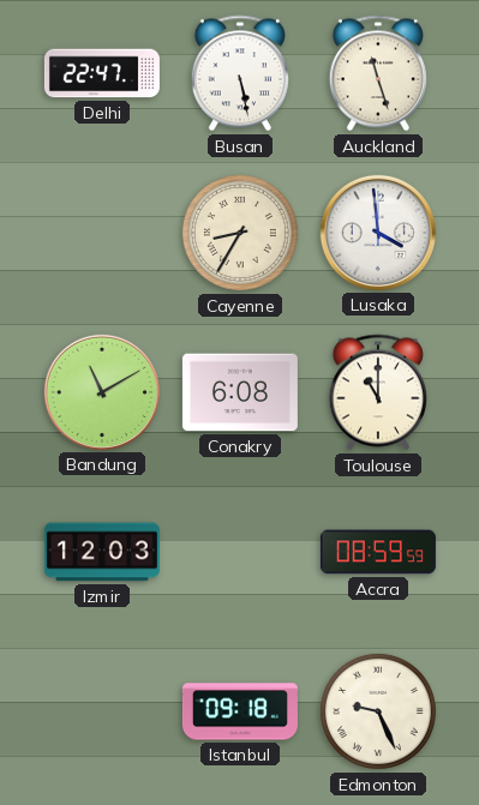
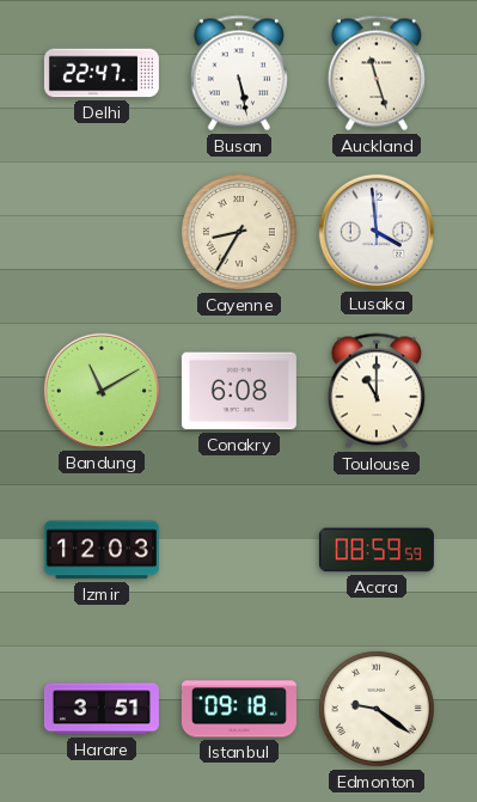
Harare: none -> 3:51
Edmonton: 9:26 -> 9:21
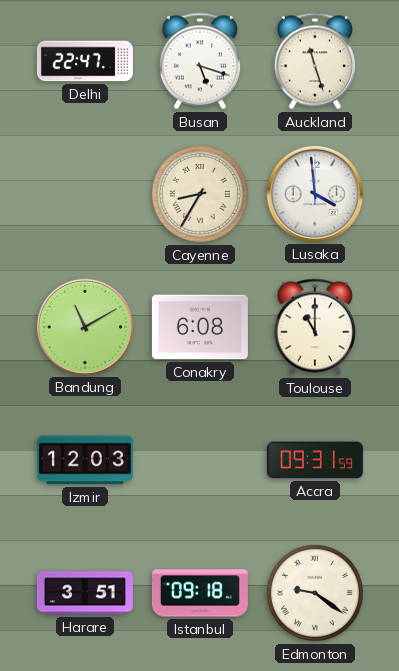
Busan: 5:28 -> 5:18
Accra: 08:59 -> 09:31
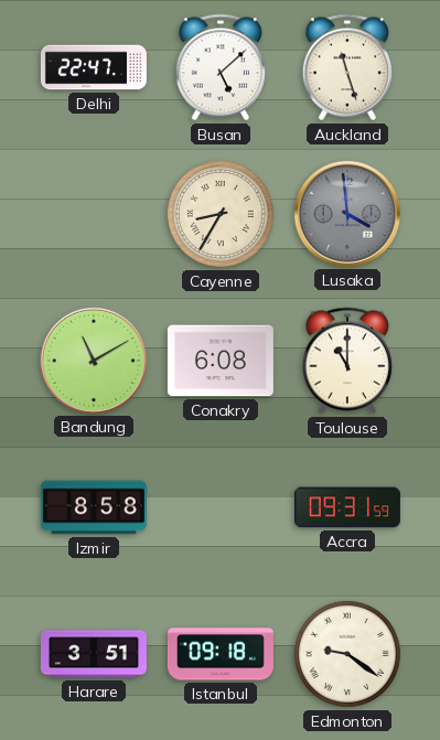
Busan: 5:18 -> 5:08
Lusaka dial: white -> grey
Izmir: 12:03 -> 8:58
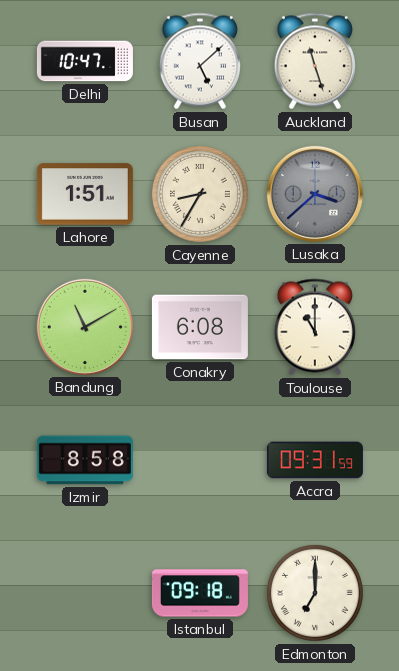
Delhi: 22:47 -> 10:47
Lahore: none -> 1:51
Lusaka: 3:59 -> 3:38
Harare: 3:51 -> none
Edmonton: 9:21 -> 7:00
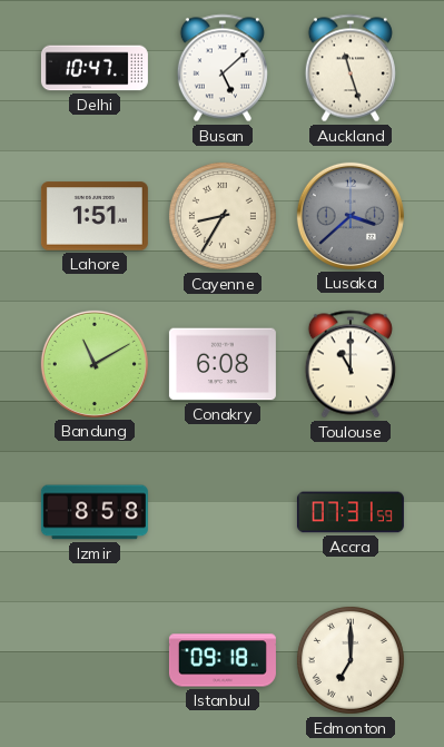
Accra: 09:31 -> 07:31
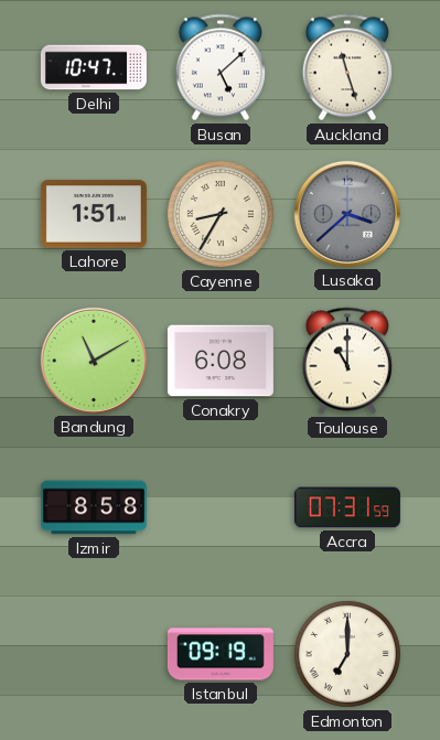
Istanbul: 09:18 -> 09:19
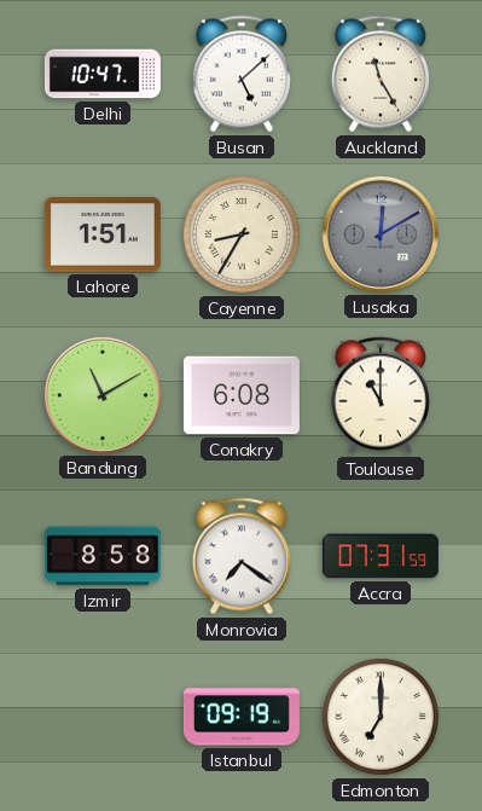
Auckland: 11:27 -> 11:25
Lusaka: 3:38 -> 12:10
Monrovia: none -> 7:21
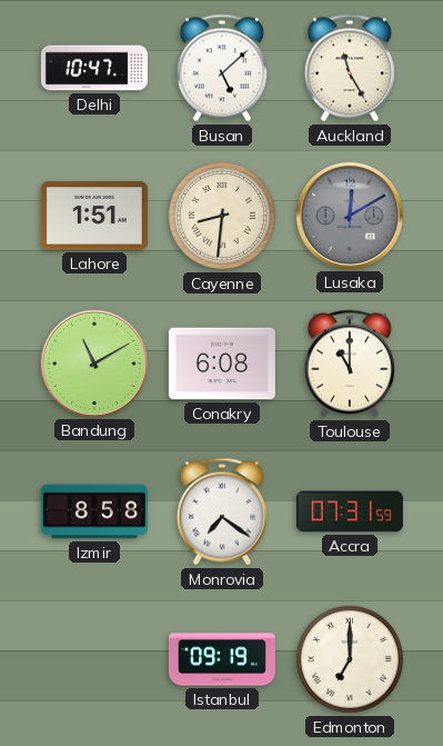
Cayenne: 8:35 -> 8:31
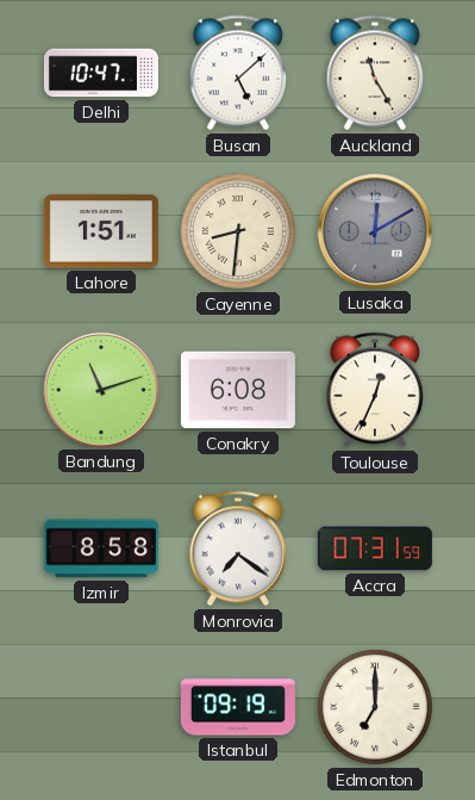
Bandung: 11:10 -> 11:12
Toulouse: 11:00 -> 12:34
